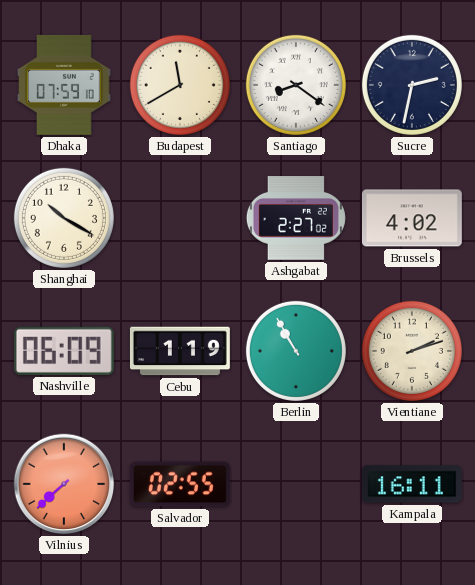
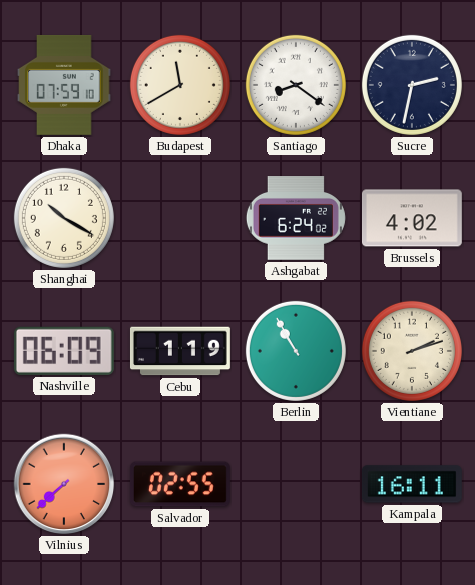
Ashgabat: 2:27 -> 6:24
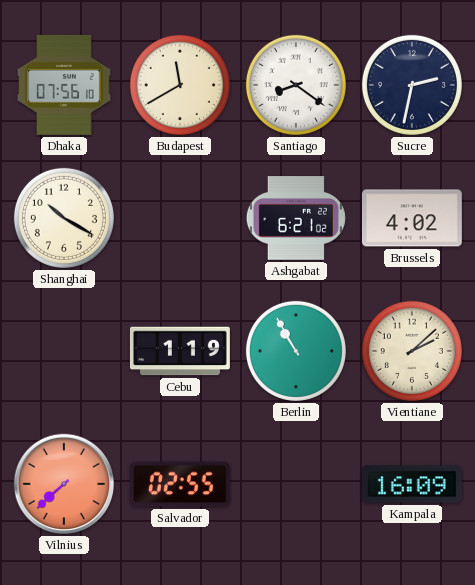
Dhaka: 07:59 -> 07:56
Ashgabat: 6:24 -> 6:21
Nashville: 06:09 -> none
Vientiane: 2:12 -> 2:08
Kampala: 16:11 -> 16:09
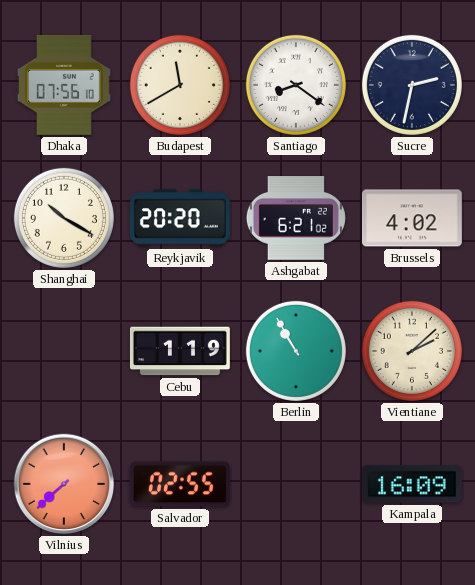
Reykjavik: none -> 20:20
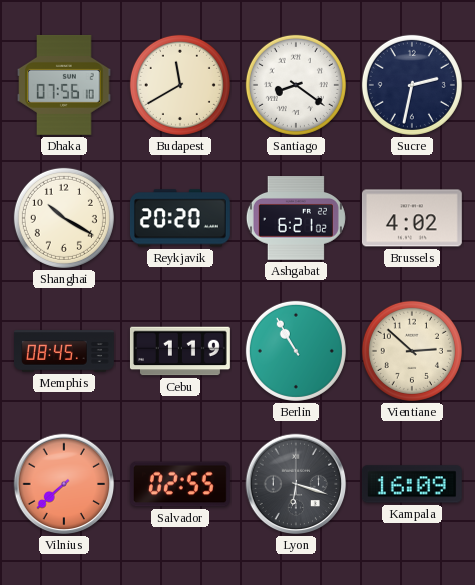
Memphis: none -> 08:45
Vientiane: 2:08 -> 2:52
Lyon: none -> 6:18
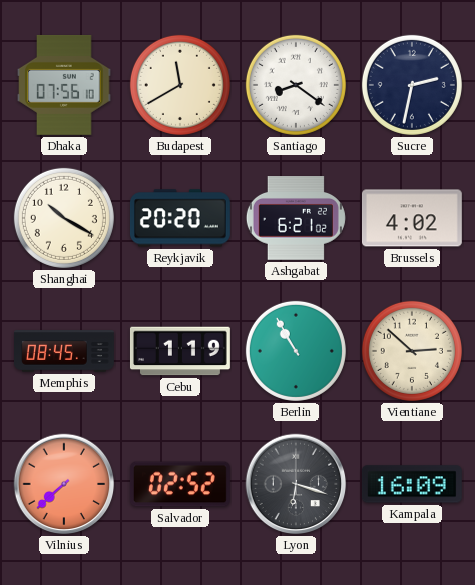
Salvador: 02:55 -> 02:52
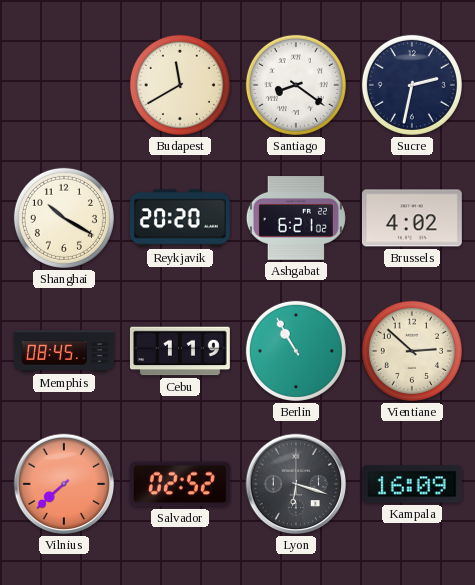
Dhaka: 07:56 -> none
